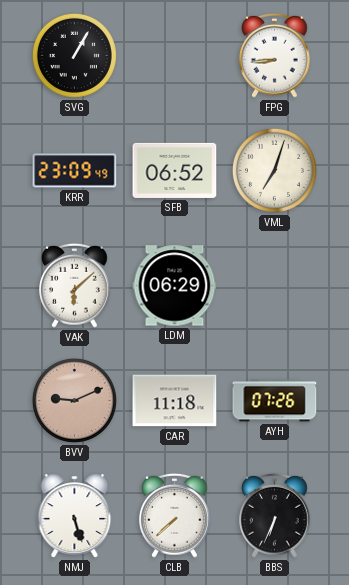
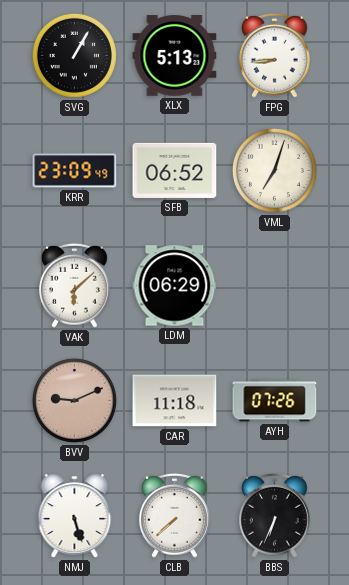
XLX: none -> 5:13
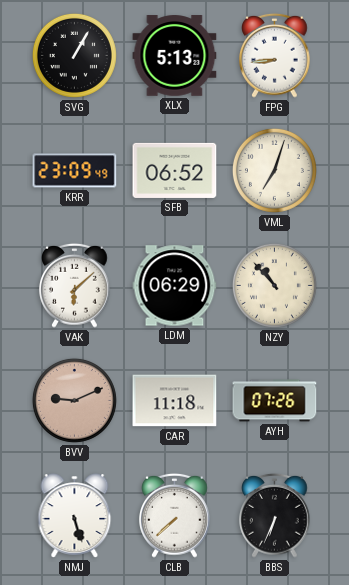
NZY: none -> 10:53
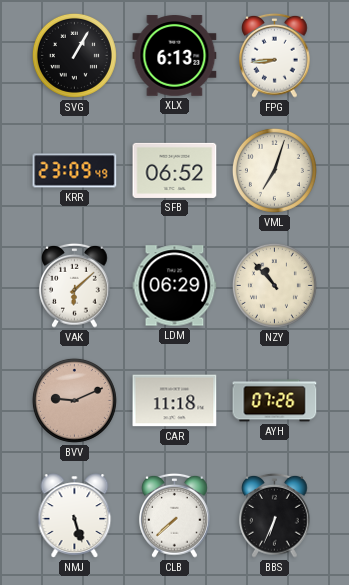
XLX: 5:13 -> 6:13
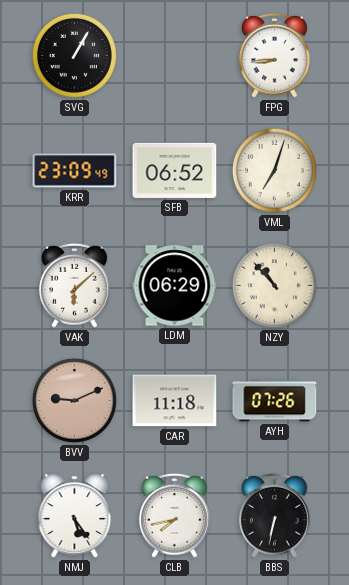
XLX: 6:13 -> none
NMJ: 5:27 -> 5:24
CLB: 7:38 -> 7:43
BBS: 6:34 -> 6:32
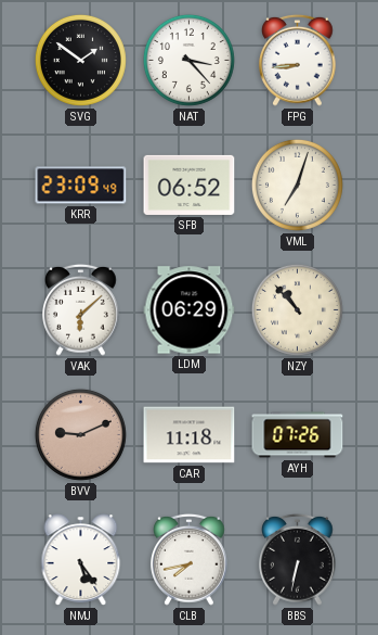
SVG: 1:05 -> 1:51
NAT: none -> 3:23
